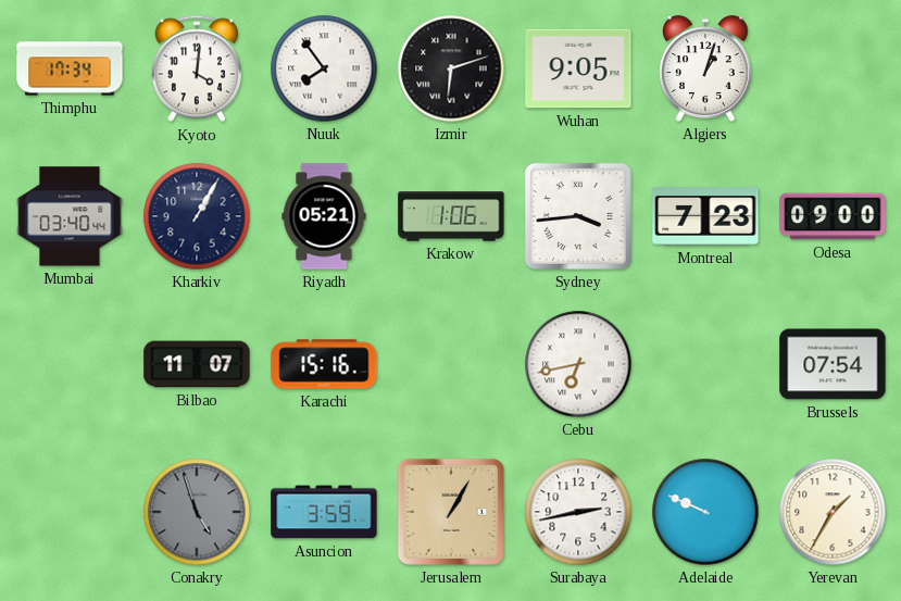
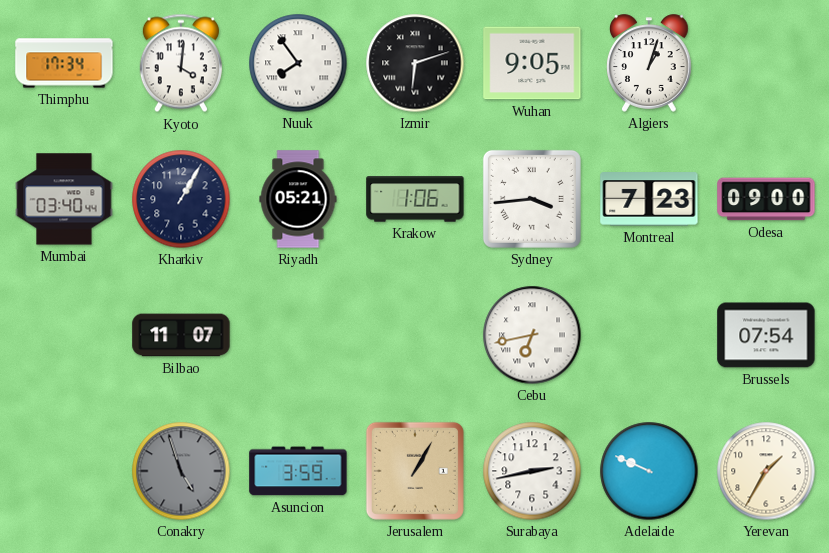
Karachi: 15:16 -> none
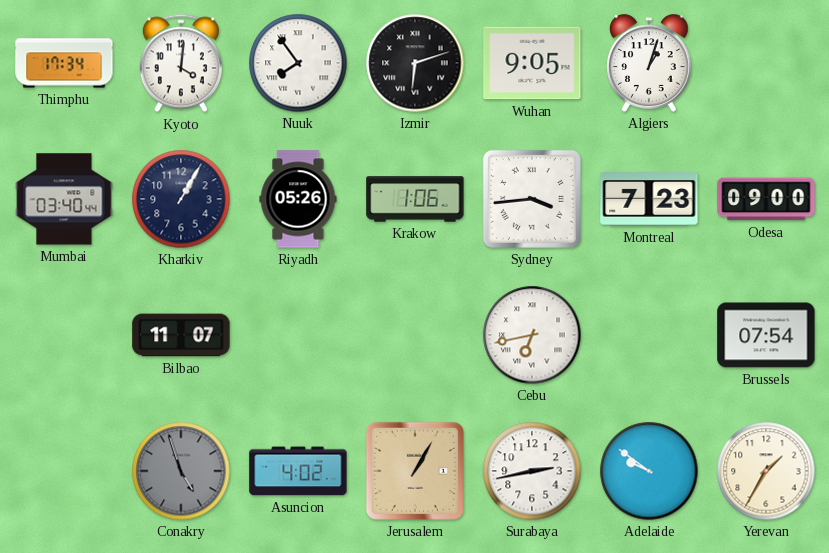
Riyadh: 05:21 -> 05:26
Asuncion: 3:59 -> 4:02
Adelaide: 9:49 -> 9:51
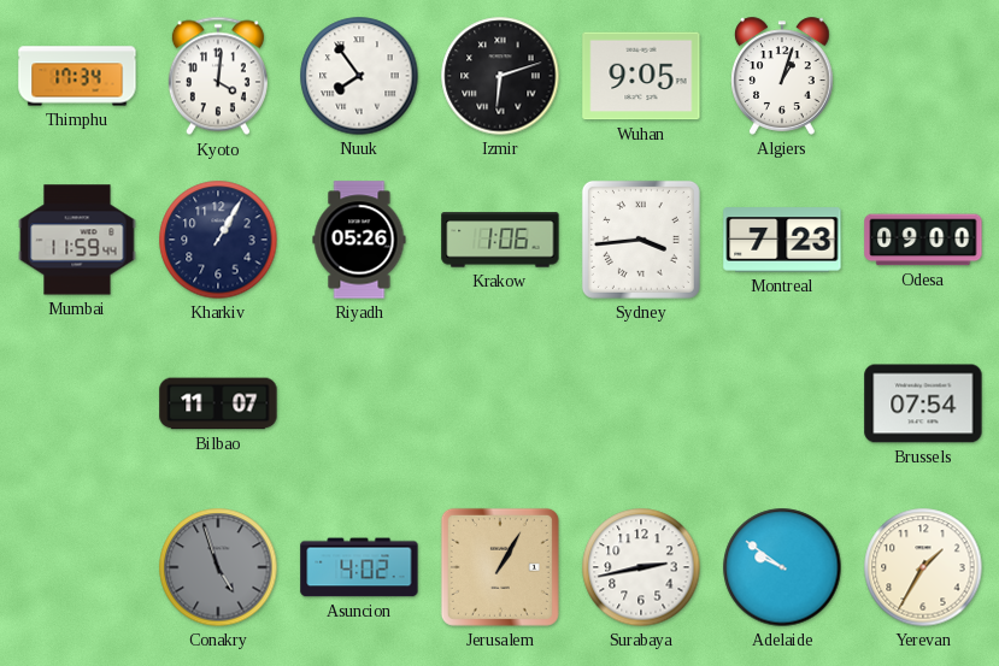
Mumbai: 03:40 -> 11:59
Cebu: 6:43 -> none
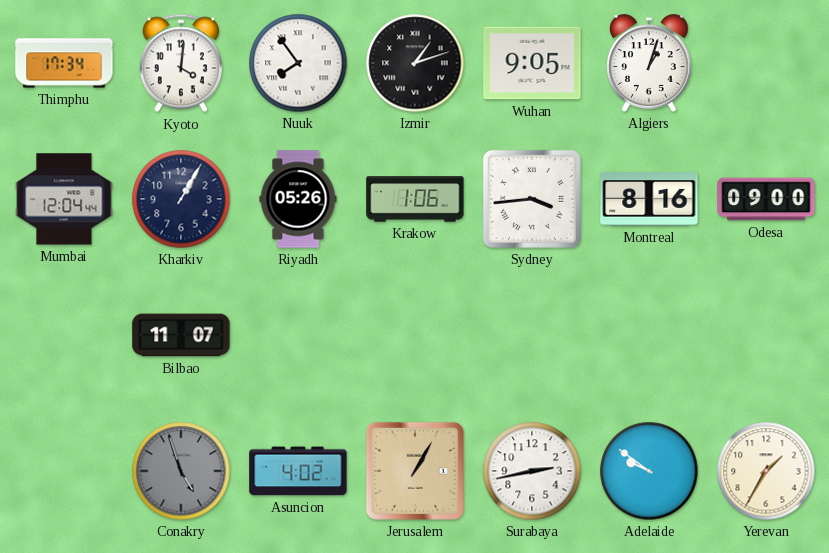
Izmir: 6:12 -> 1:12
Mumbai: 11:59 -> 12:04
Montreal: 7:23 -> 8:16
Brussels: 07:54 -> none
